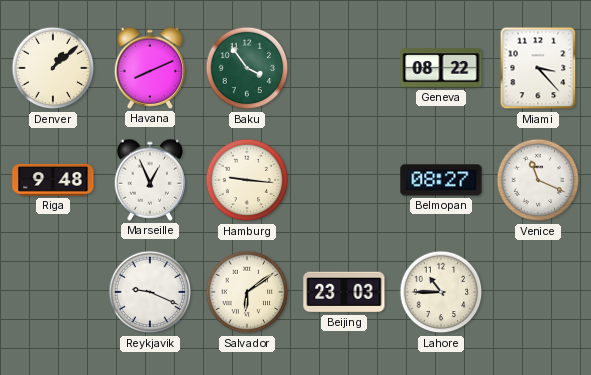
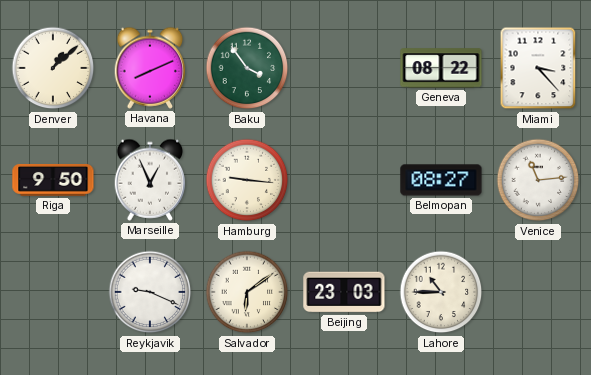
Riga: 9:48 -> 9:50
Venice: 11:19 -> 11:14
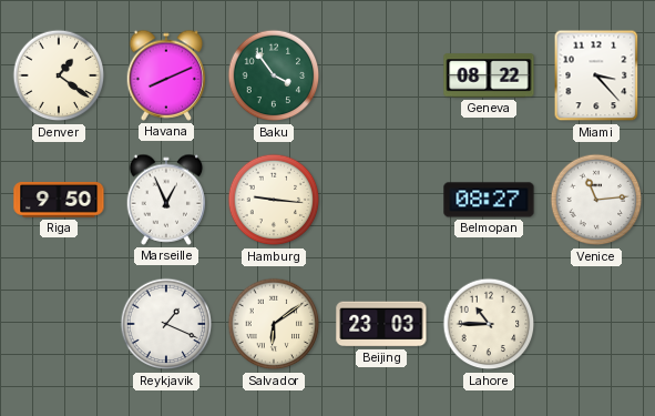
Denver: 1:08 -> 1:21
Reykjavik: 9:19 -> 1:19
